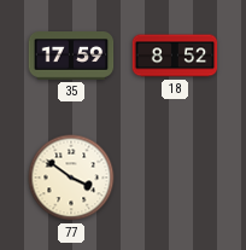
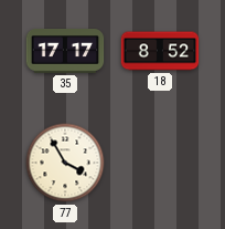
35: 17:59 -> 17:17
77: 3:51 -> 3:55
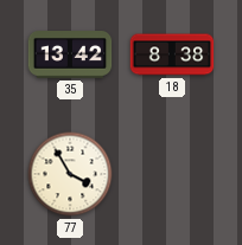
35: 17:17 -> 13:42
18: 8:52 -> 8:38
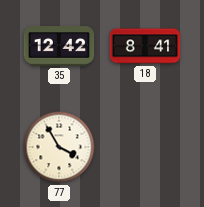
35: 13:42 -> 12:42
18: 8:38 -> 8:41
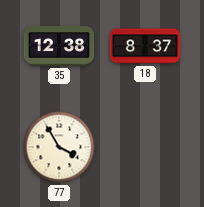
35: 12:42 -> 12:38
18: 8:41 -> 8:37
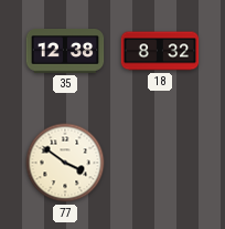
18: 8:37 -> 8:32
77: 3:55 -> 3:51
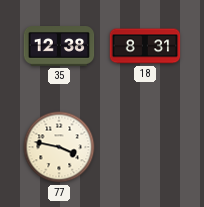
18: 8:32 -> 8:31
77: 3:51 -> 3:47
